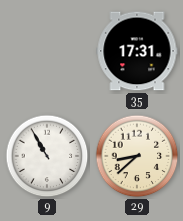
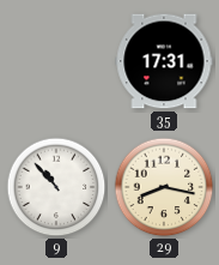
9: 10:55 -> 10:53
29: 8:38 -> 8:17
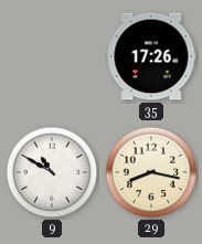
35: 17:31 -> 17:26
9: 10:53 -> 10:50
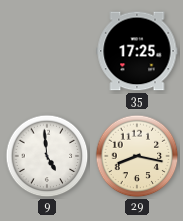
35: 17:26 -> 17:25
9: 10:50 -> 4:59
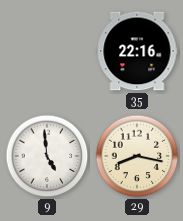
35: 17:25 -> 22:16
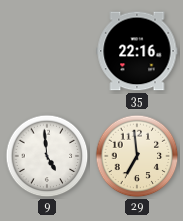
29: 8:17 -> 6:59
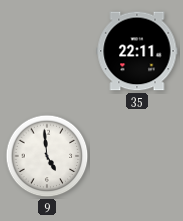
35: 22:16 -> 22:11
29: 6:59 -> none
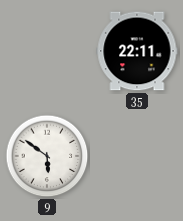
9: 4:59 -> 5:51
